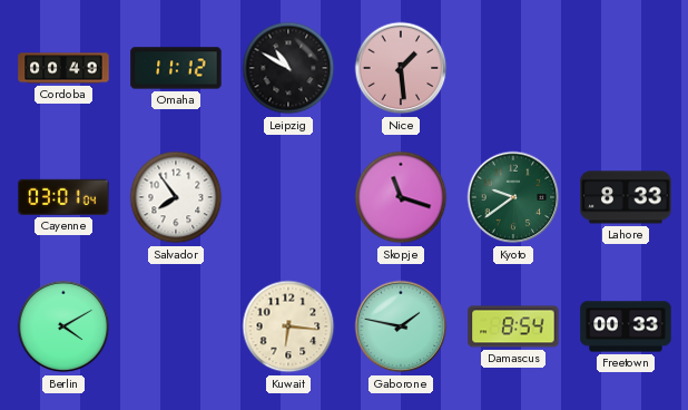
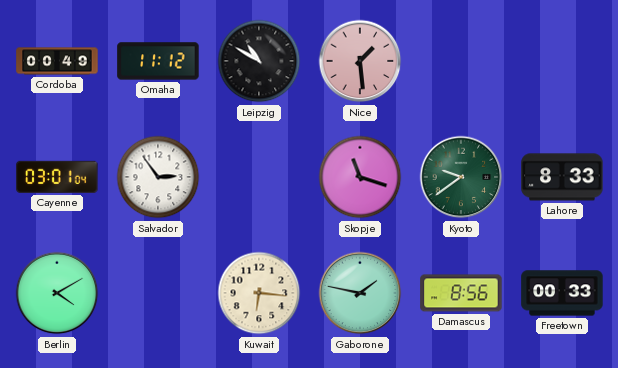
Salvador: 7:54 -> 2:54
Damascus: 8:54 -> 8:56
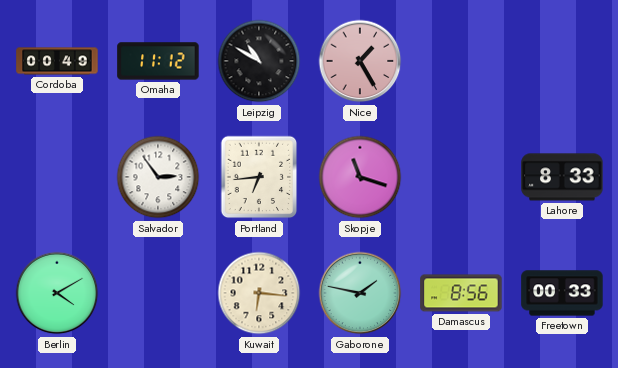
Nice: 1:29 -> 1:25
Cayenne: 03:01 -> none
Portland: none -> 6:44
Kyoto: 9:39 -> none
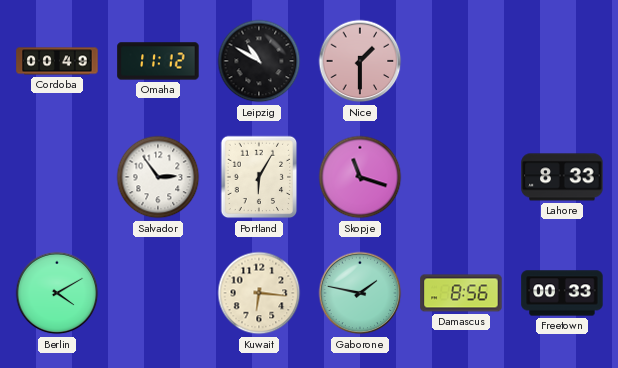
Nice: 1:25 -> 1:30
Portland: 6:44 -> 6:05
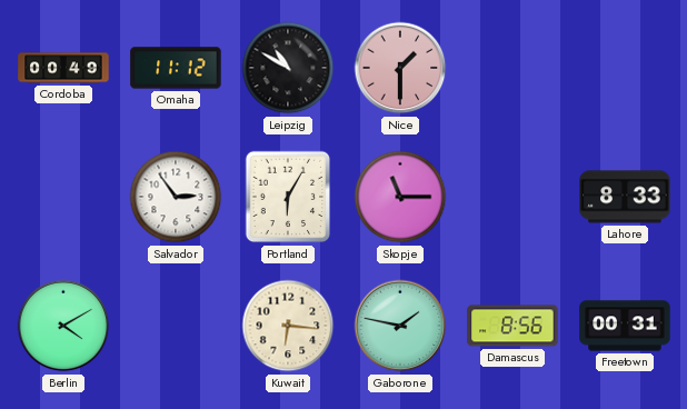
Skopje: 11:18 -> 11:15
Freetown: 00:33 -> 00:31
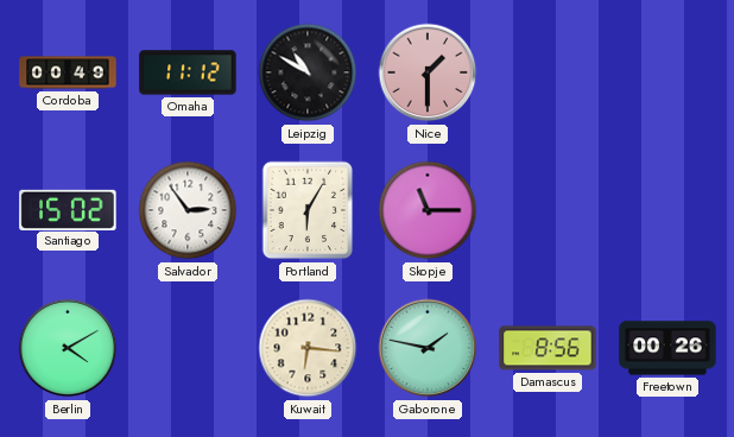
Santiago: none -> 15:02
Lahore: 8:33 -> none
Freetown: 00:31 -> 00:26
